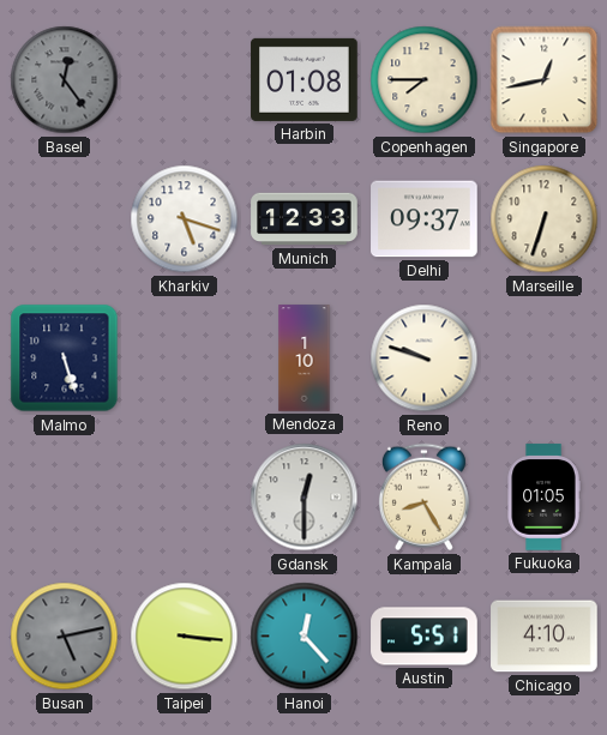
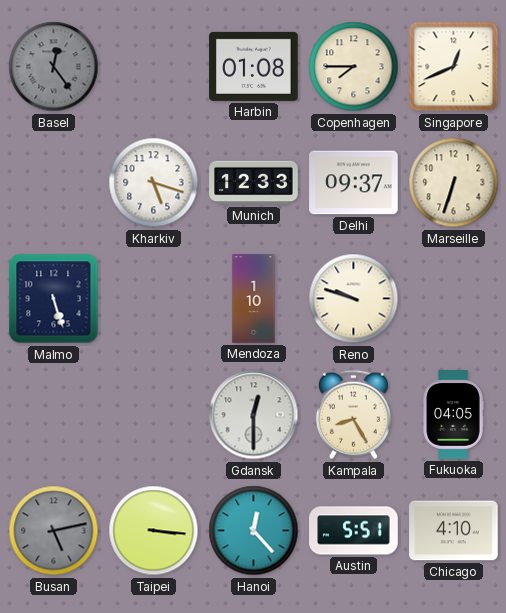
Singapore: 12:43 -> 12:41
Fukuoka: 01:05 -> 04:05
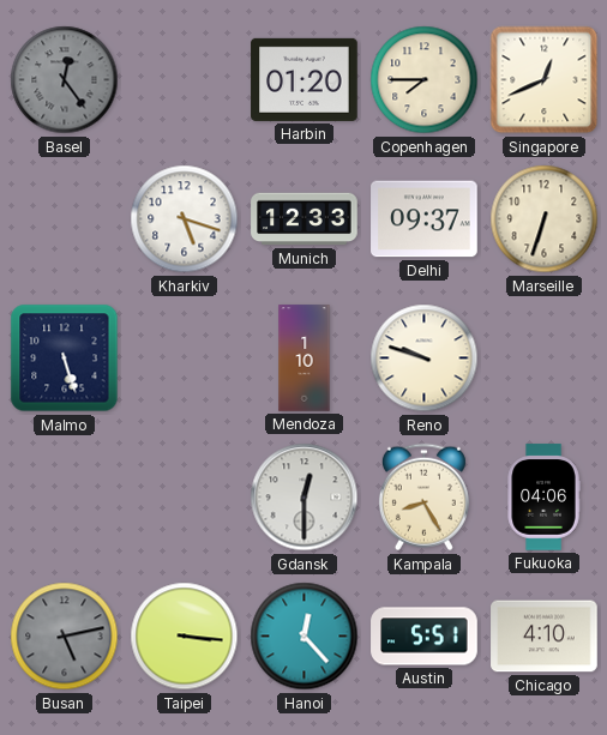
Harbin: 01:08 -> 01:20
Fukuoka: 04:05 -> 04:06
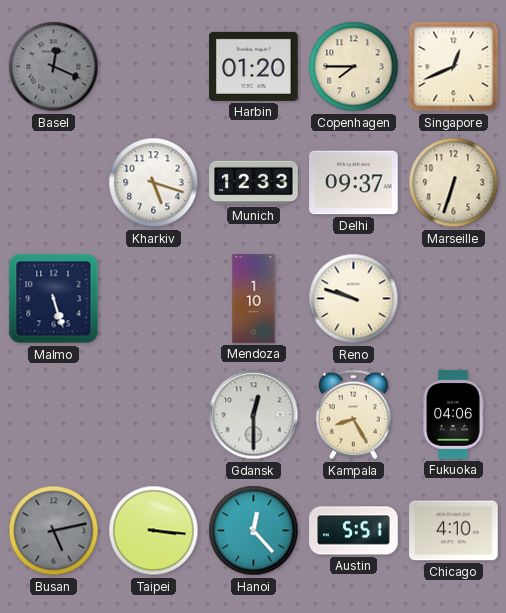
Basel: 12:24 -> 12:19
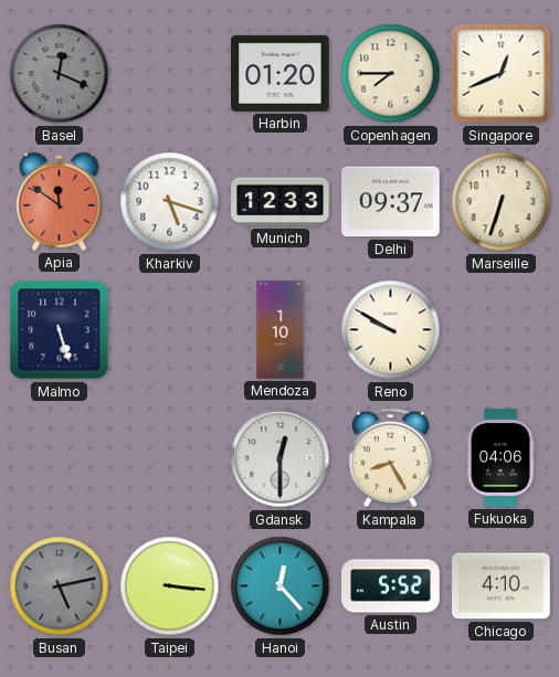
Apia: none -> 11:51
Reno: 9:48 -> 9:50
Austin: 5:51 -> 5:52
